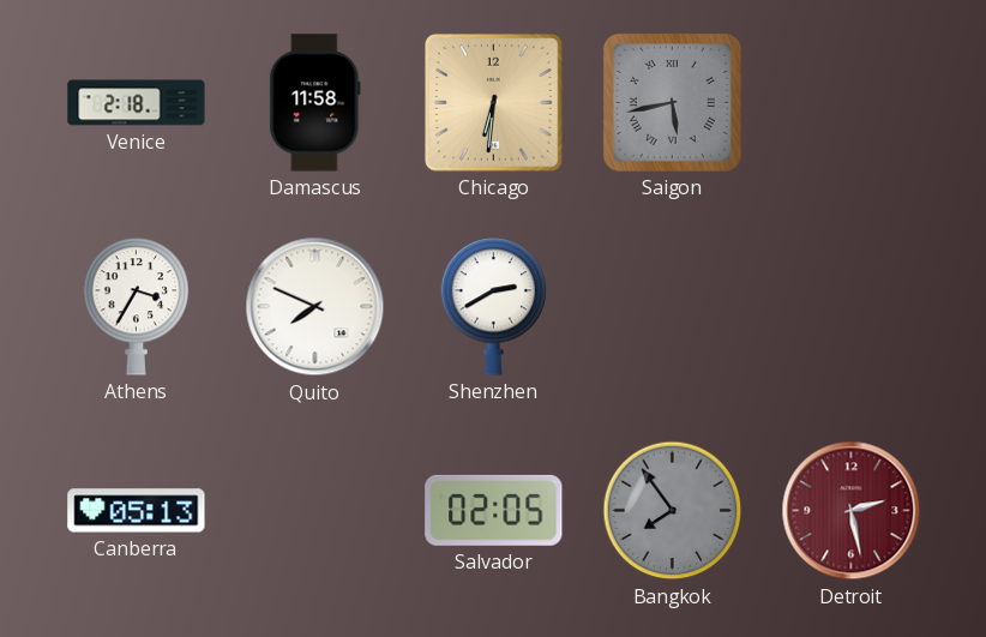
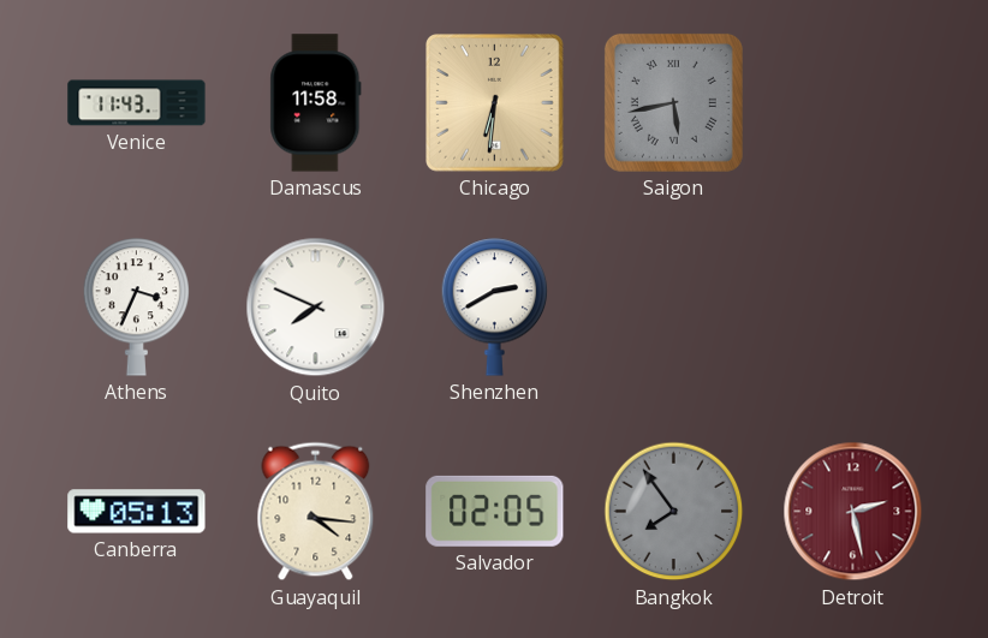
Venice: 2:18 -> 11:43
Athens: 3:35 -> 3:34
Guayaquil: none -> 4:16
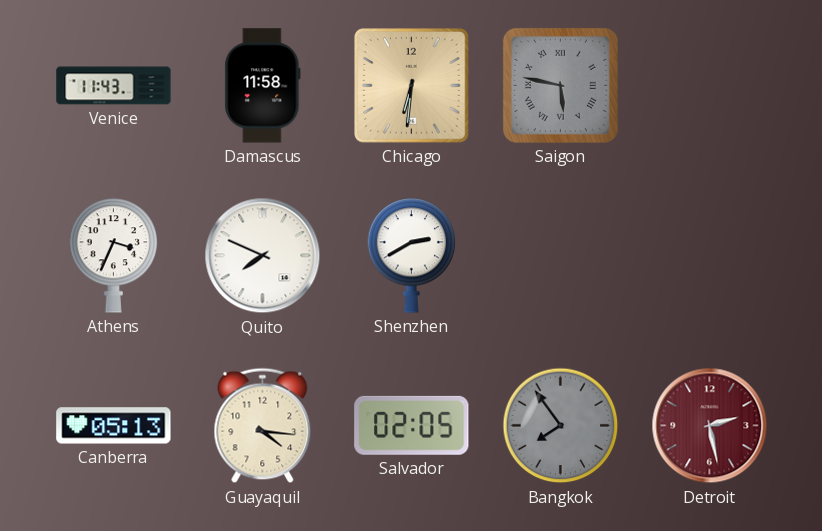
Saigon: 5:43 -> 5:47
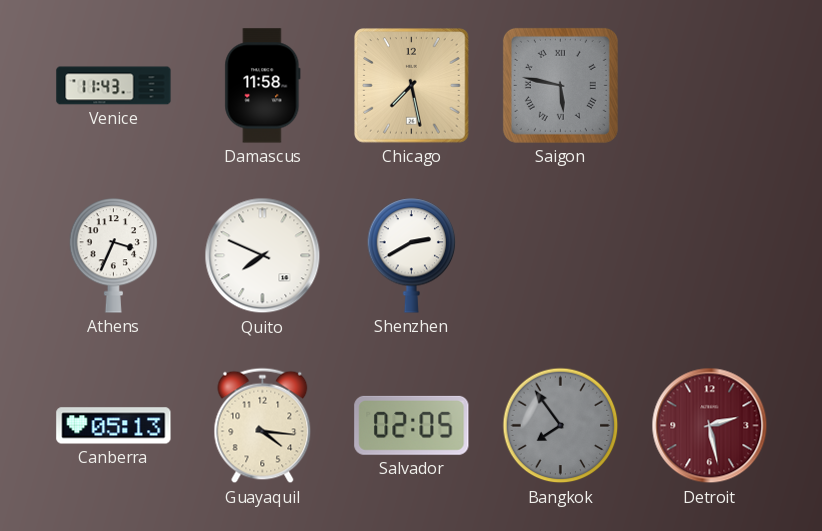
Chicago: 6:31 -> 7:28
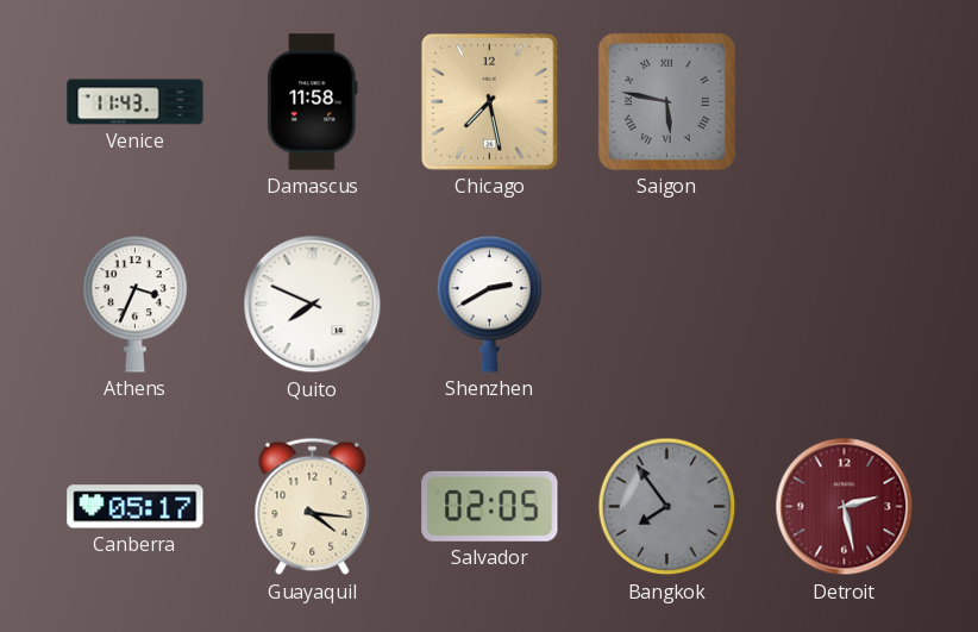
Canberra: 05:13 -> 05:17
